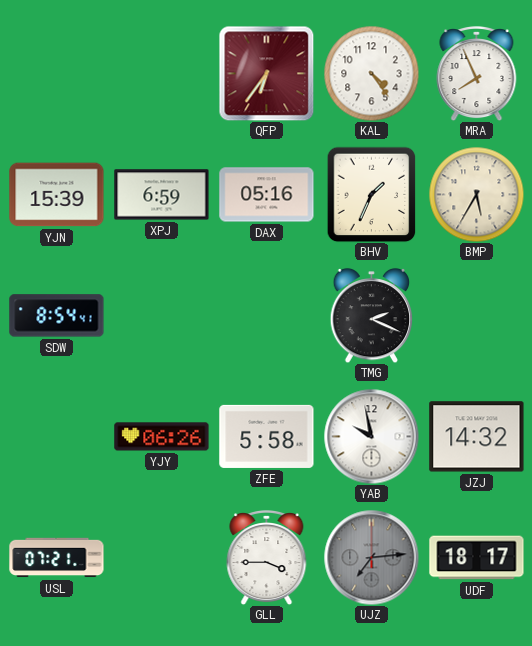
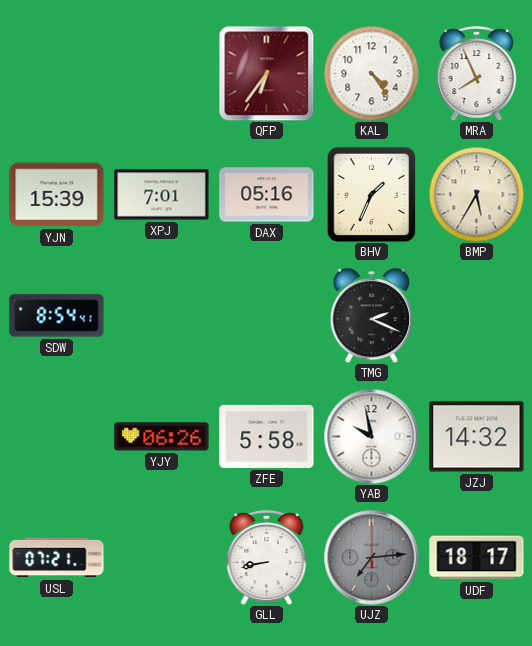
XPJ: 6:59 -> 7:01
GLL: 3:45 -> 8:43
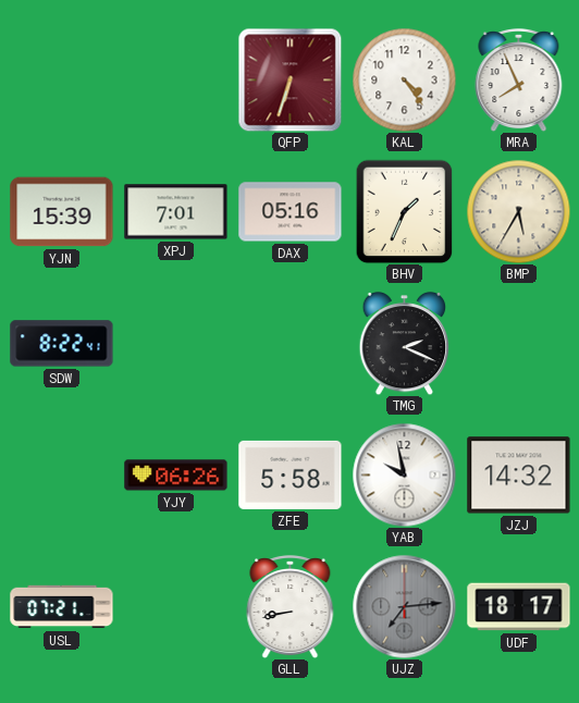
QFP: 6:36 -> 6:33
SDW: 8:54 -> 8:22
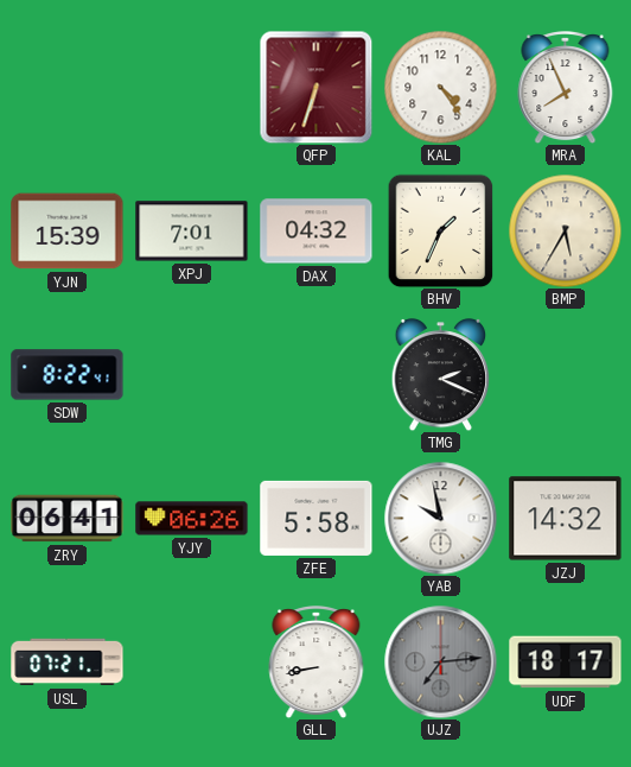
DAX: 05:16 -> 04:32
ZRY: none -> 06:41
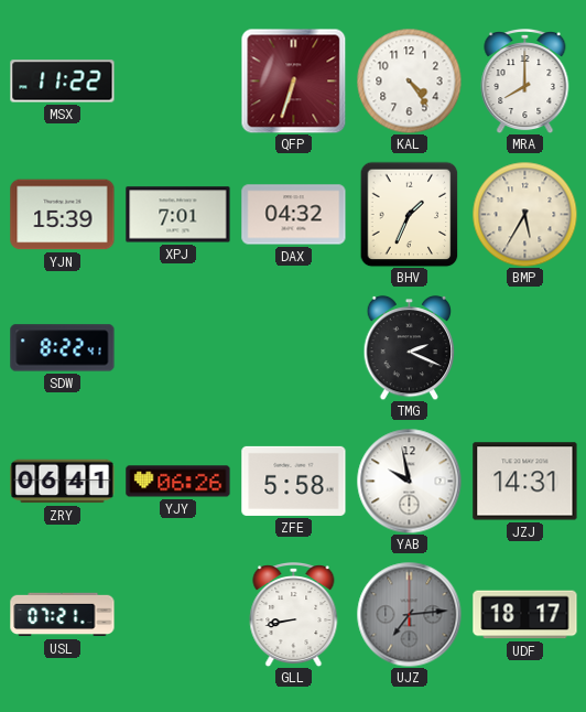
MSX: none -> 11:22
MRA: 7:56 -> 8:00
JZJ: 14:32 -> 14:31
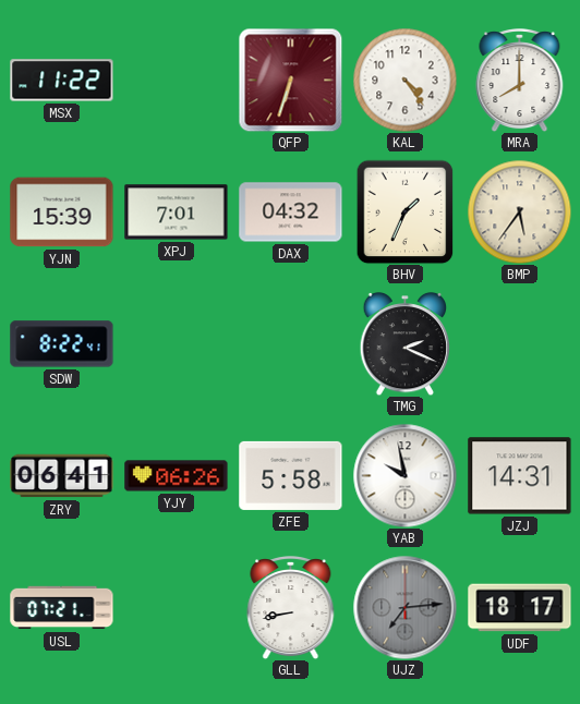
BMP: 5:35 -> 5:36
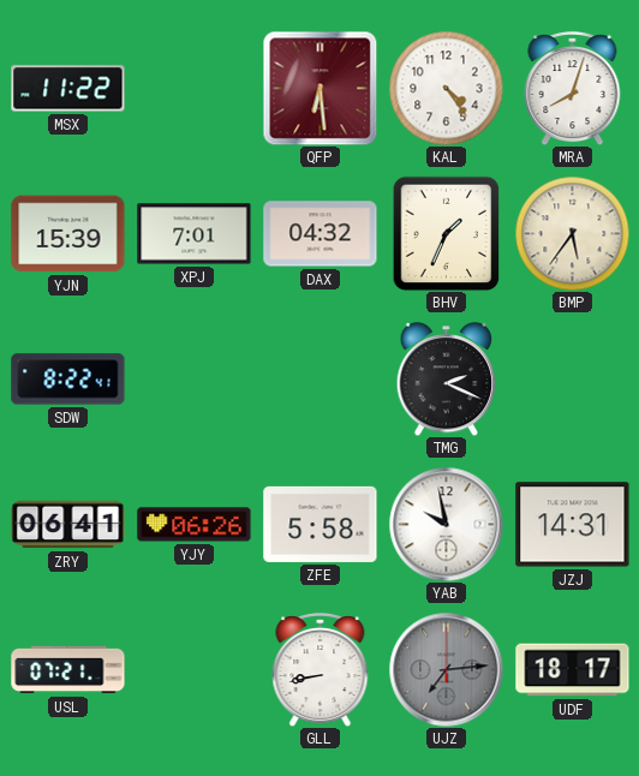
QFP: 6:33 -> 6:29
MRA: 8:00 -> 8:03
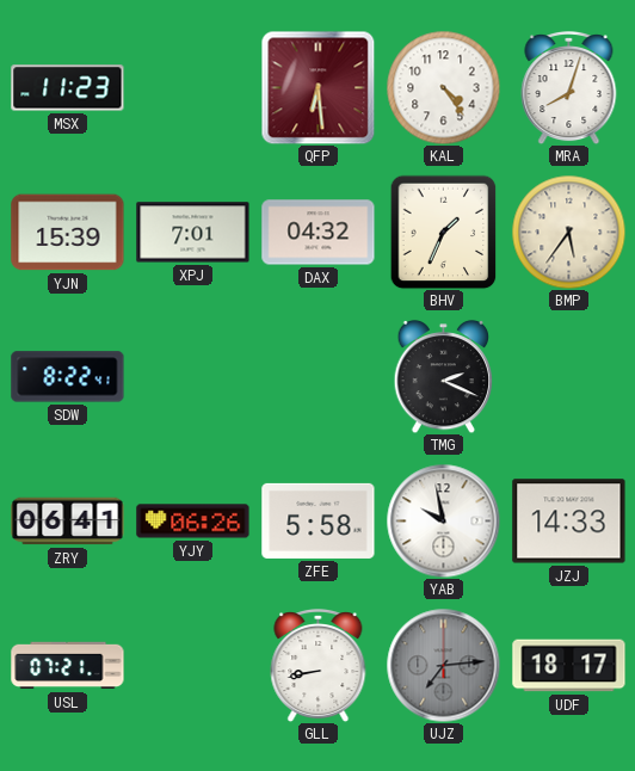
MSX: 11:22 -> 11:23
JZJ: 14:31 -> 14:33
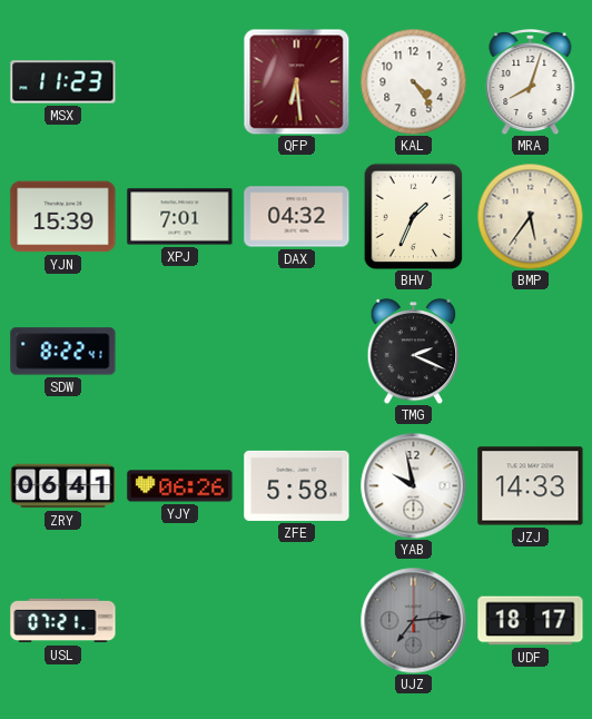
GLL: 8:43 -> none
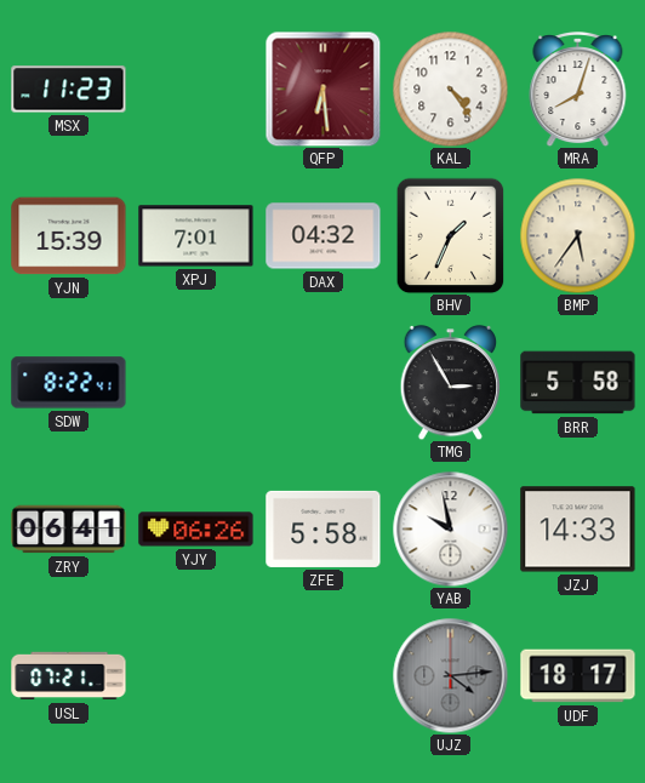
TMG: 2:19 -> 2:55
BRR: none -> 5:58
UJZ: 7:14 -> 4:14
